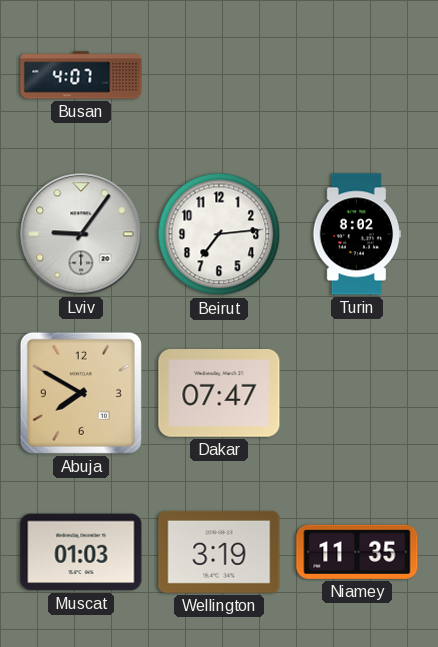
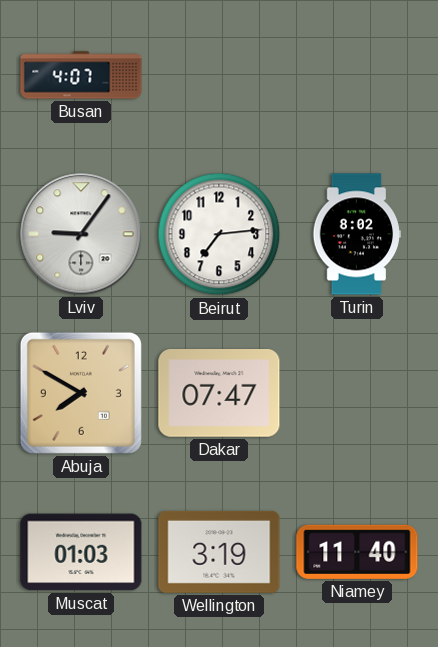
Niamey: 11:35 -> 11:40
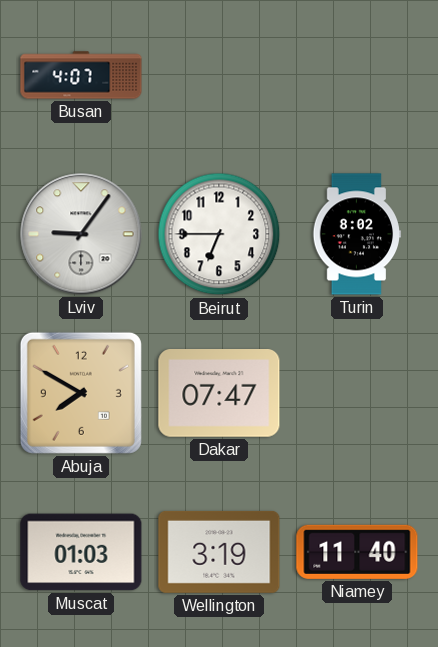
Beirut: 7:14 -> 6:45
